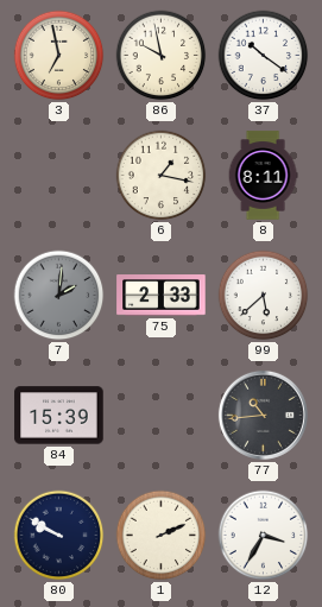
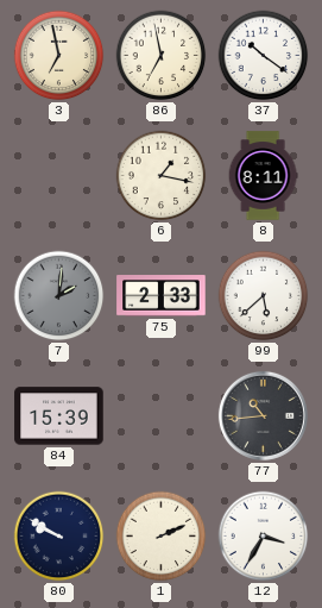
86: 9:58 -> 6:58
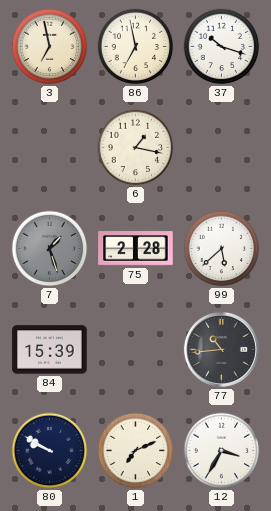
37: 10:21 -> 10:18
8: 8:11 -> none
7: 2:01 -> 1:27
75: 2:33 -> 2:28
1: 2:11 -> 7:11
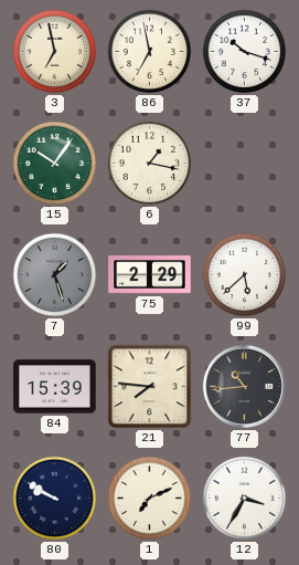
15: none -> 10:06
75: 2:28 -> 2:29
21: none -> 7:46
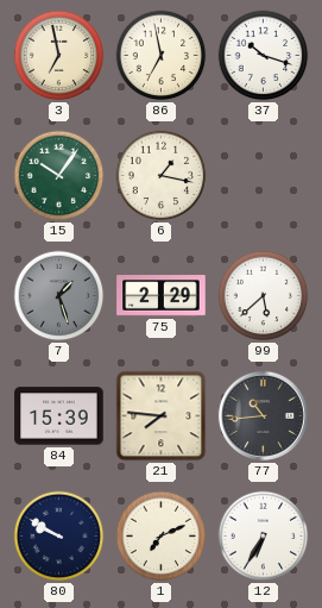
12: 3:35 -> 6:35
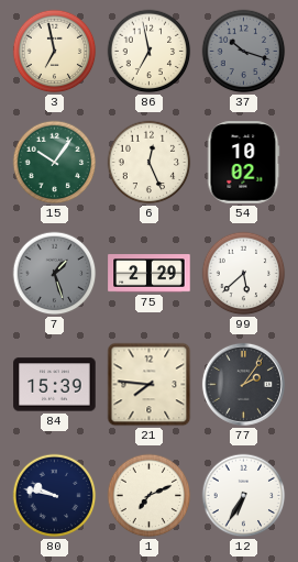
37 dial: white -> grey
6: 1:17 -> 12:26
54: none -> 10:02
77: 10:44 -> 2:06
80: 9:50 -> 9:47
